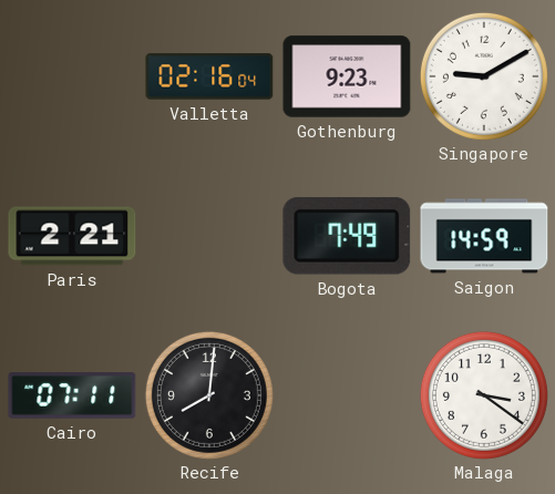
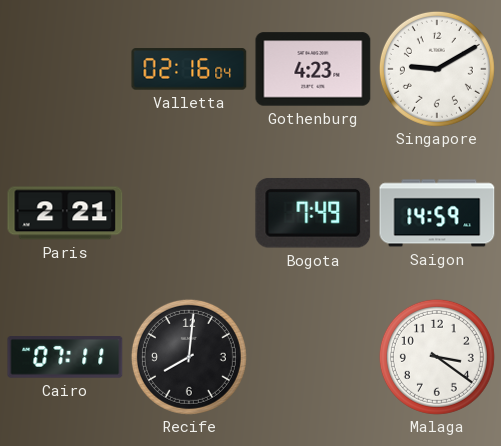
Gothenburg: 9:23 -> 4:23
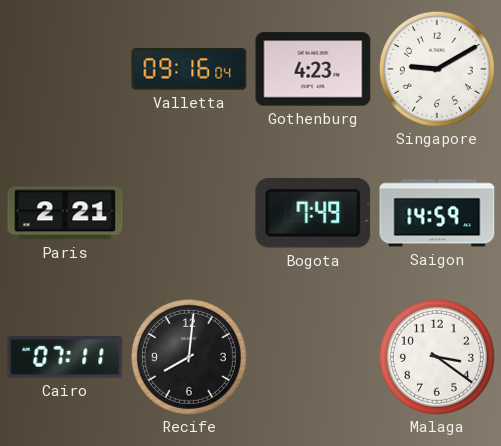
Valletta: 02:16 -> 09:16
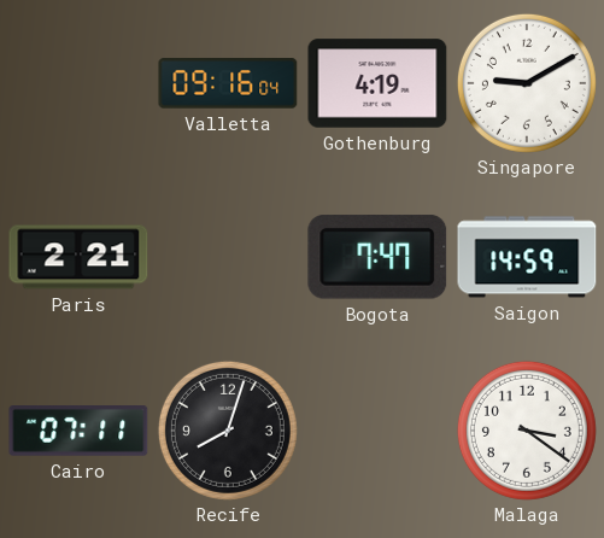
Gothenburg: 4:23 -> 4:19
Bogota: 7:49 -> 7:47
Recife: 8:01 -> 8:03
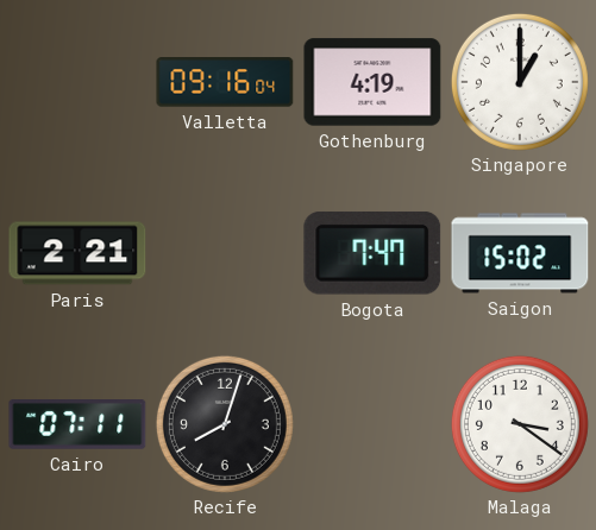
Singapore: 9:10 -> 1:00
Saigon: 14:59 -> 15:02
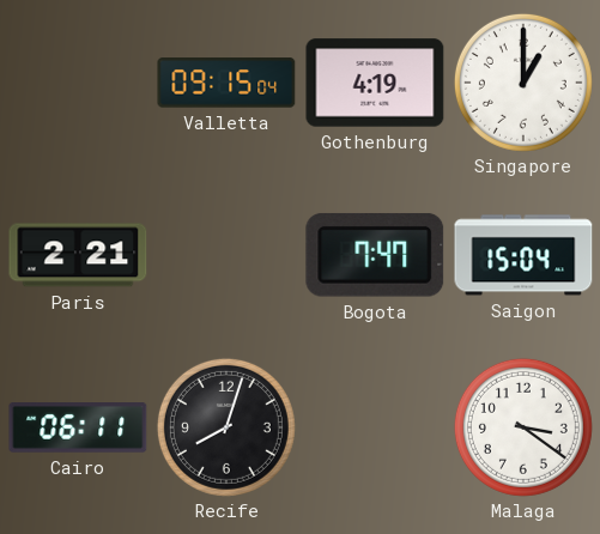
Valletta: 09:16 -> 09:15
Saigon: 15:02 -> 15:04
Cairo: 07:11 -> 06:11
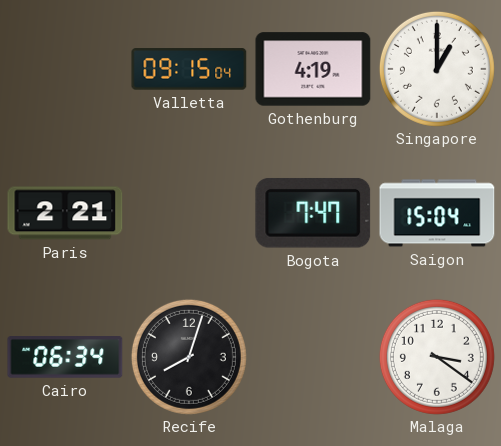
Cairo: 06:11 -> 06:34
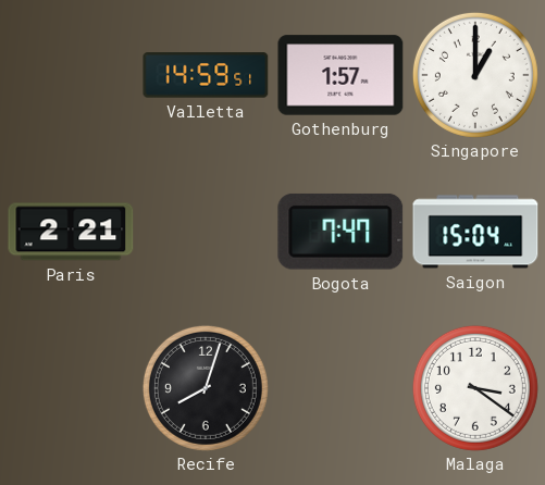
Valletta: 09:15 -> 14:59
Gothenburg: 4:19 -> 1:57
Cairo: 06:34 -> none
